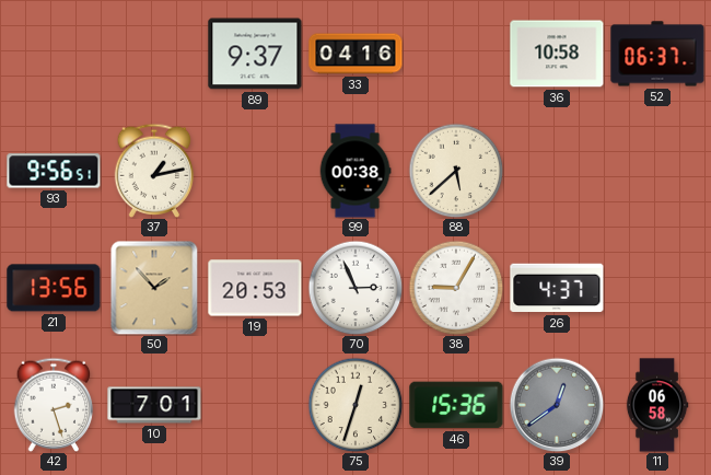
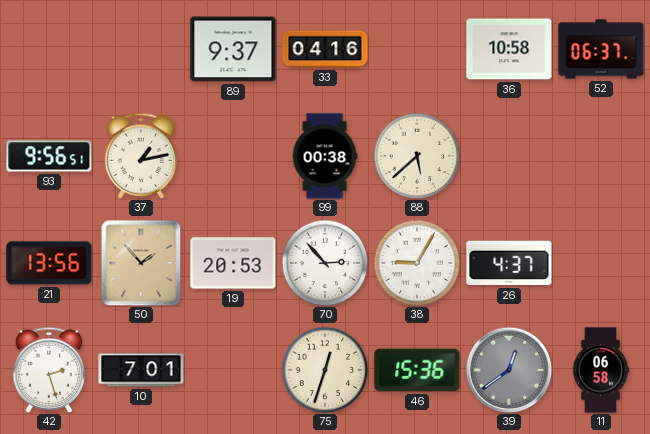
70: 2:56 -> 2:53
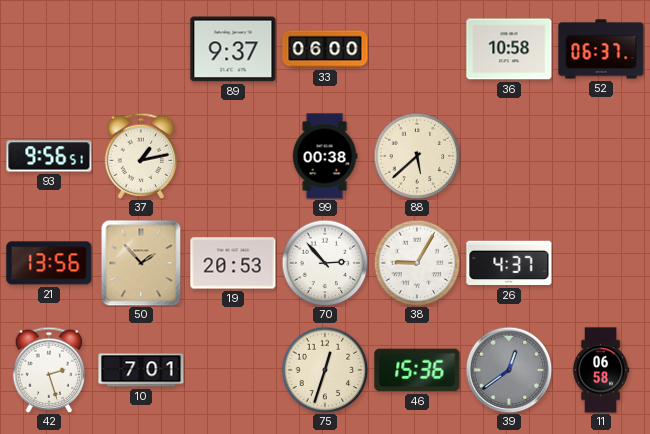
33: 04:16 -> 06:00
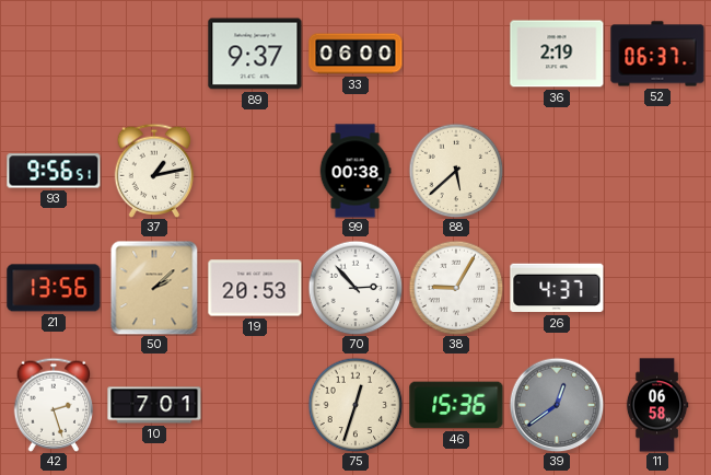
36: 10:58 -> 2:19
50: 1:53 -> 2:08
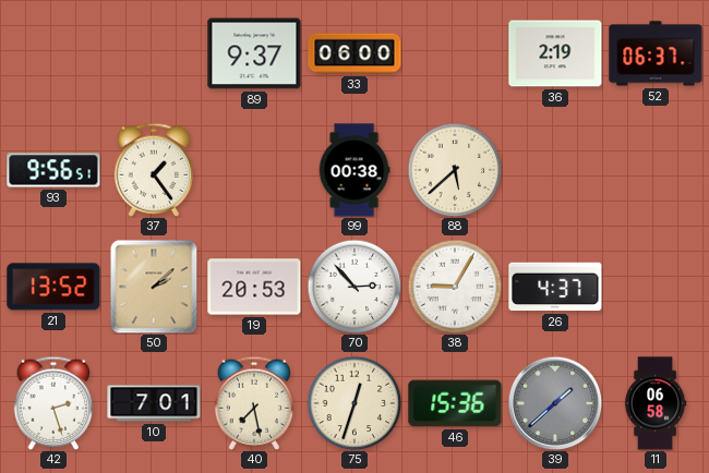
37: 1:13 -> 1:24
21: 13:56 -> 13:52
40: none -> 7:28
39: 12:39 -> 1:38
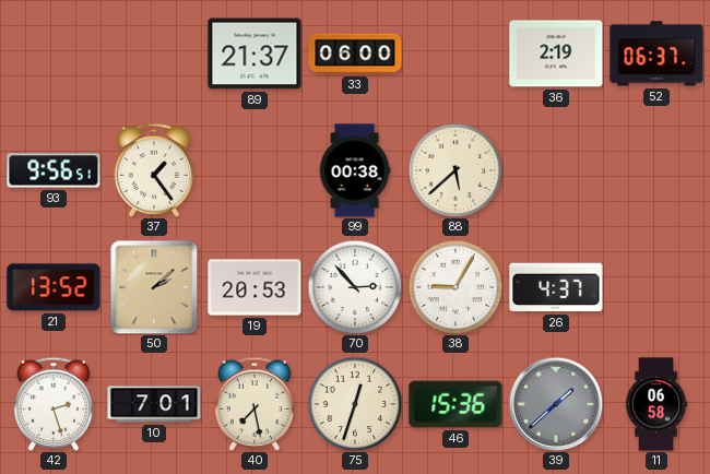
89: 9:37 -> 21:37
